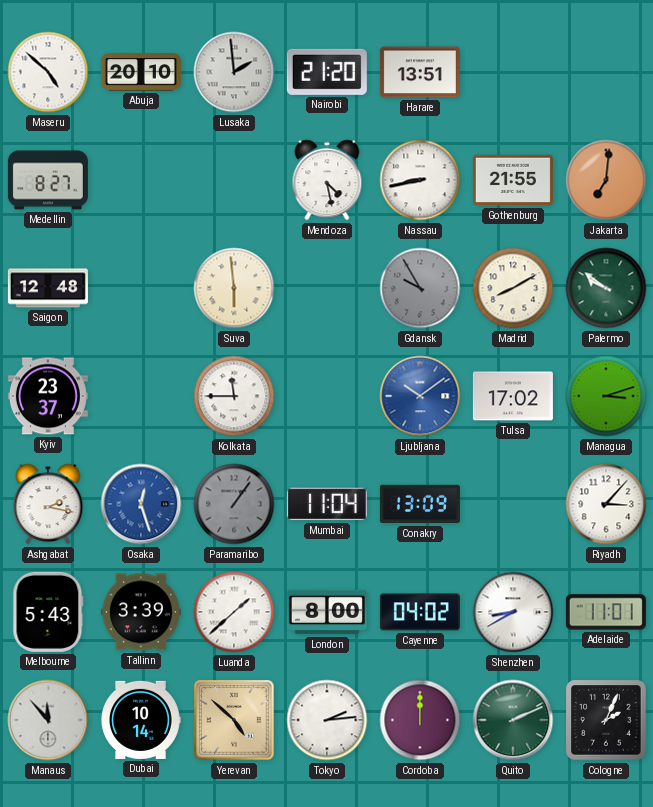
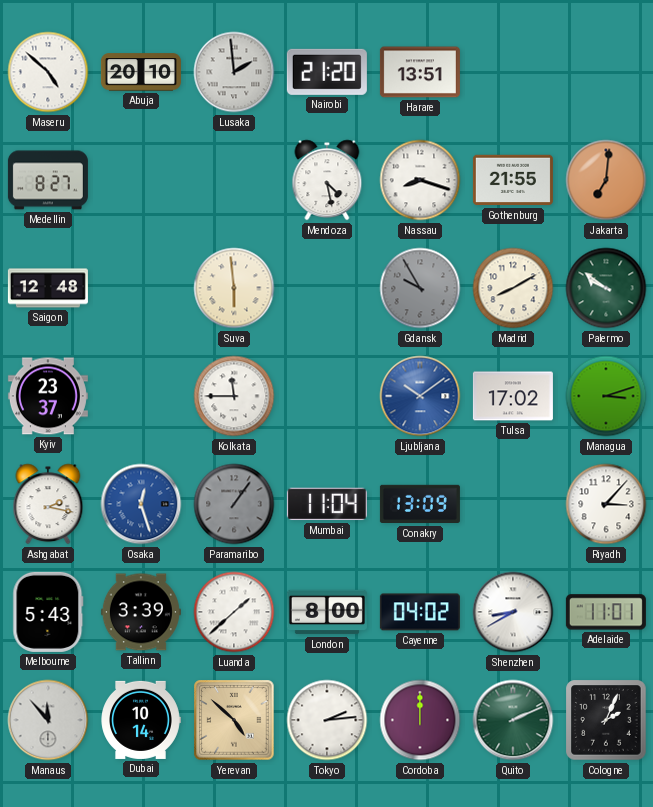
Nassau: 8:43 -> 8:18
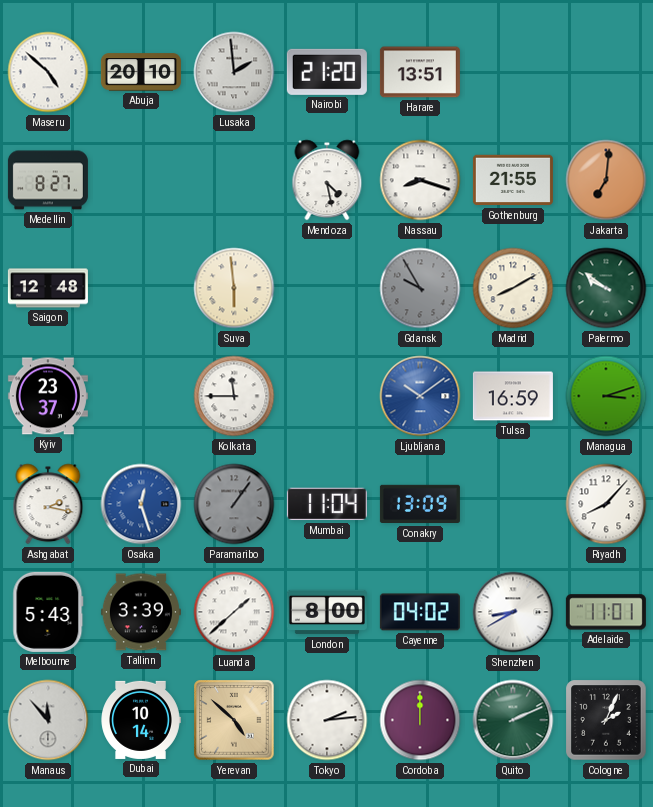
Tulsa: 17:02 -> 16:59
Riyadh: 3:07 -> 8:07
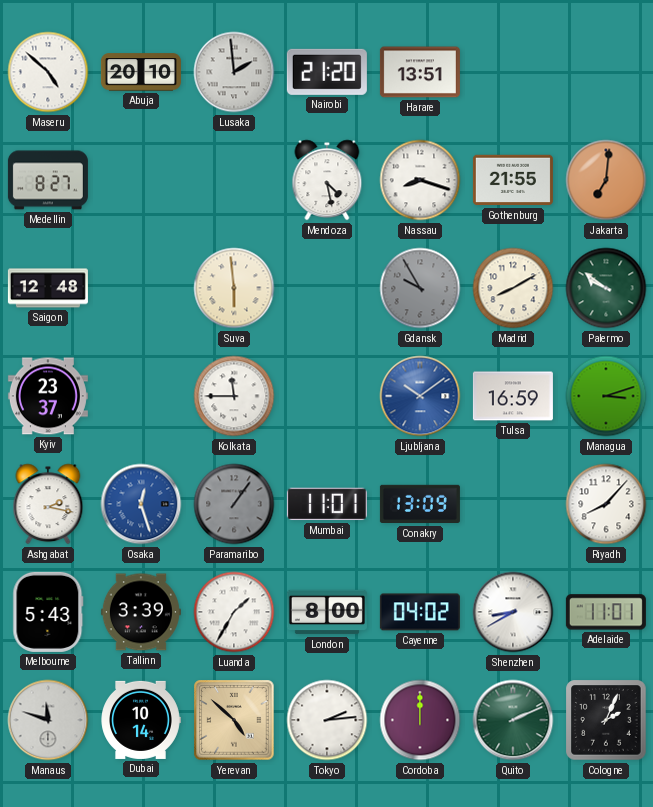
Mumbai: 11:04 -> 11:01
Luanda: 1:38 -> 1:35
Manaus: 11:53 -> 11:48
